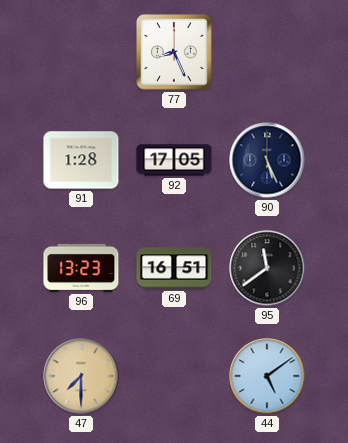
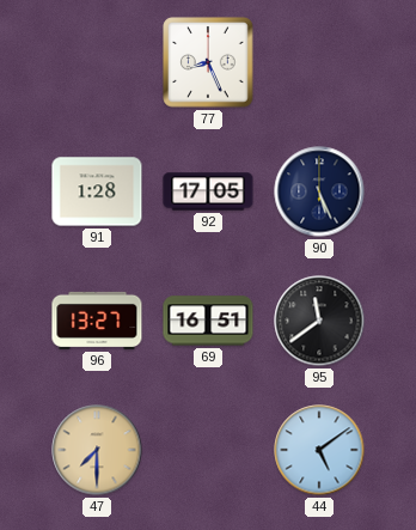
96: 13:23 -> 13:27
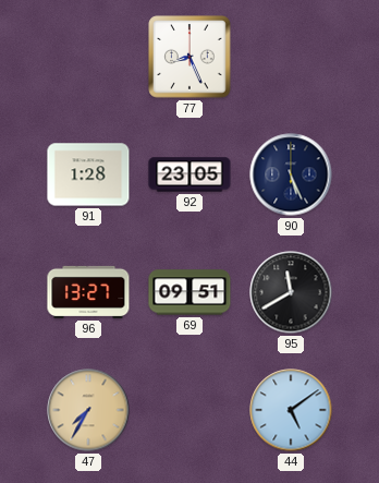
92: 17:05 -> 23:05
69: 16:51 -> 09:51
95: 11:39 -> 11:40
47: 7:30 -> 7:35
